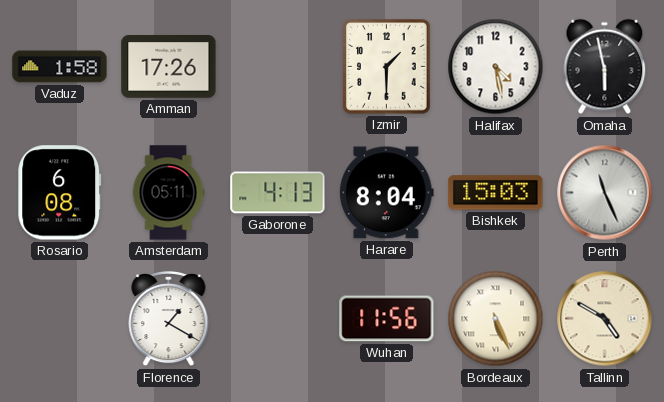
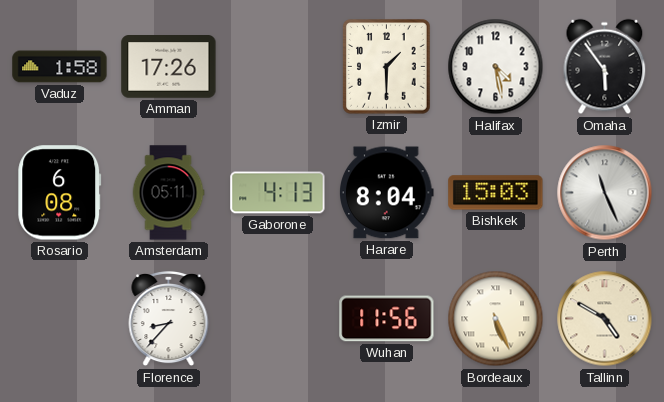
Omaha: 5:58 -> 5:54
Florence: 1:20 -> 8:37
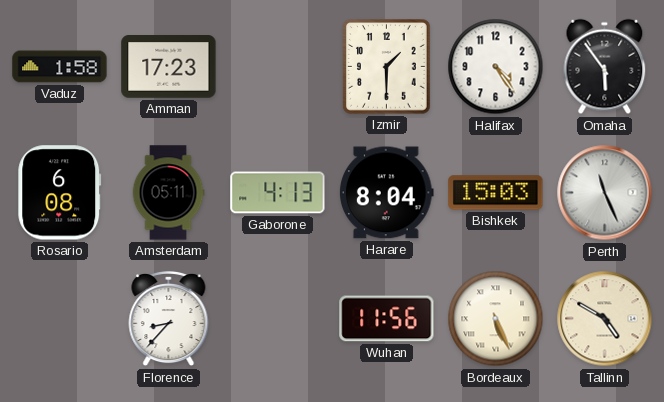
Amman: 17:26 -> 17:23
Halifax: 4:28 -> 4:24
